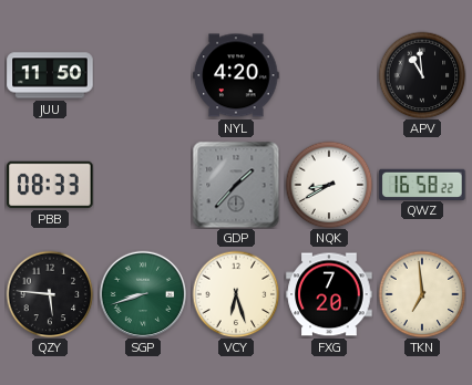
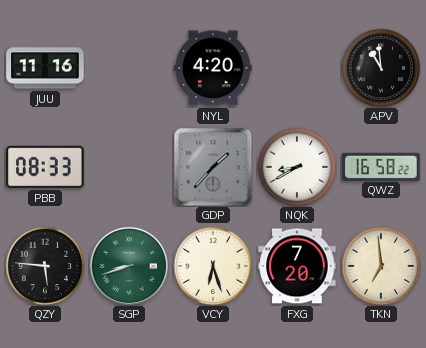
JUU: 11:50 -> 11:16
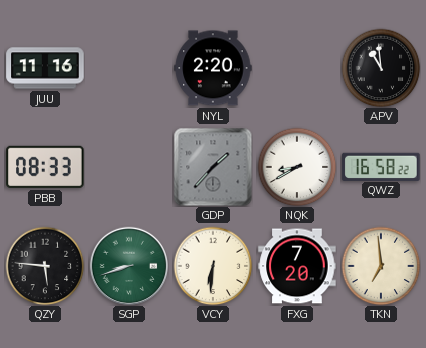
NYL: 4:20 -> 2:20
VCY: 6:27 -> 6:31
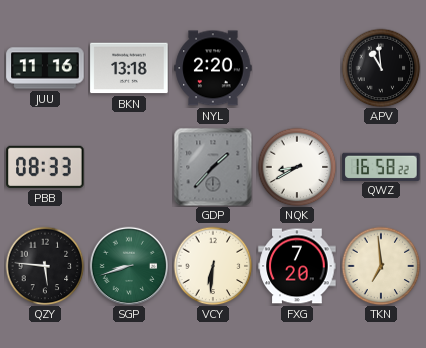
BKN: none -> 13:18
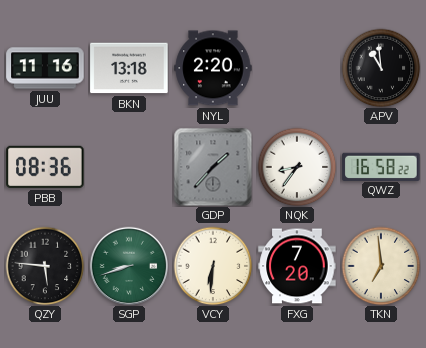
PBB: 08:33 -> 08:36
NQK: 8:40 -> 8:36
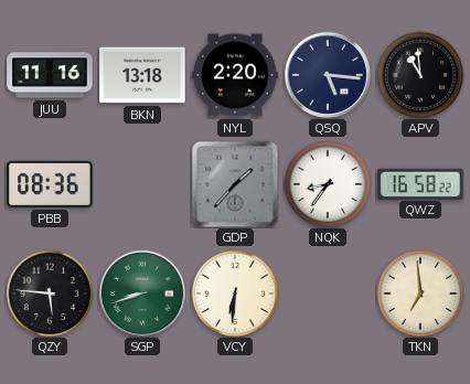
QSQ: none -> 5:16
FXG: 7:20 -> none
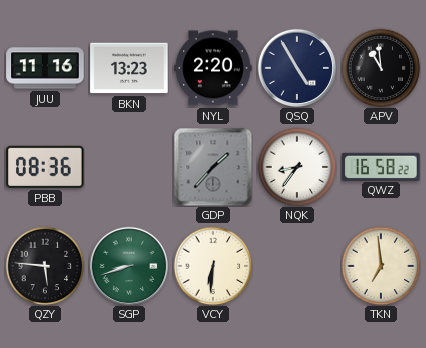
BKN: 13:18 -> 13:23
QSQ: 5:16 -> 4:55
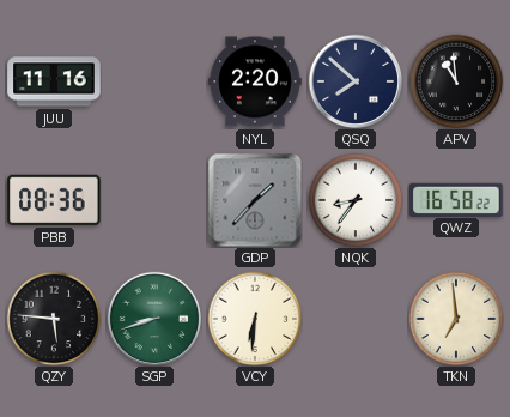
BKN: 13:23 -> none
QSQ: 4:55 -> 7:52
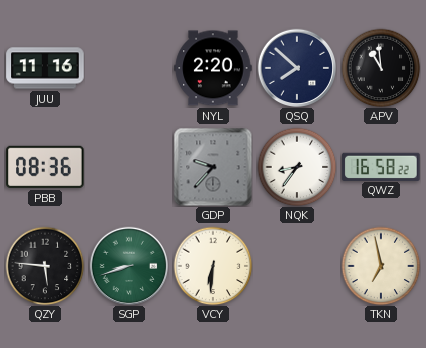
GDP: 1:37 -> 9:37
TKN: 6:59 -> 6:58
